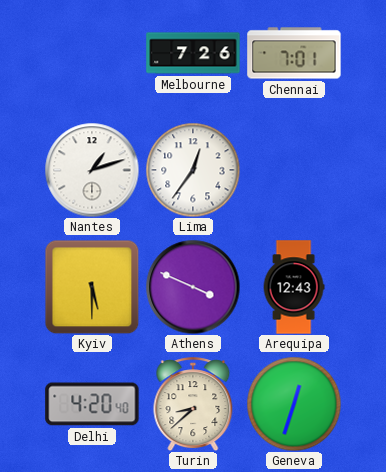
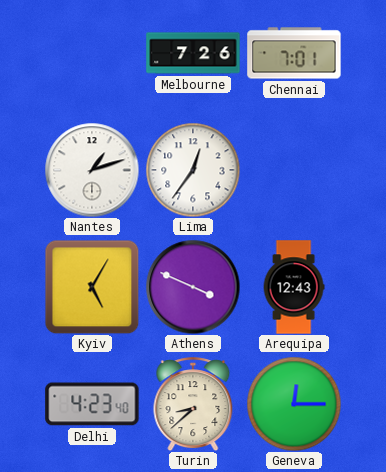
Kyiv: 5:30 -> 5:05
Delhi: 4:20 -> 4:23
Geneva: 12:33 -> 12:15
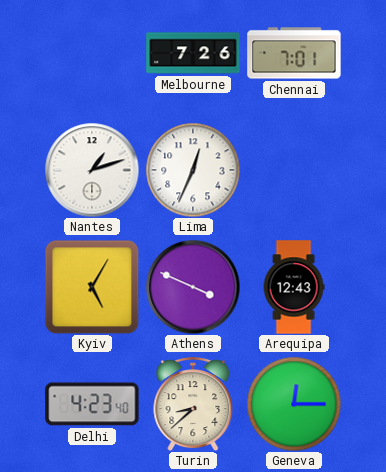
Lima: 12:36 -> 12:34
